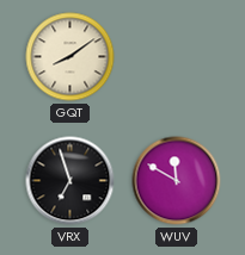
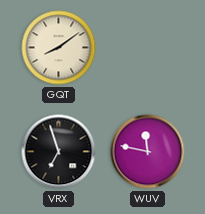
WUV: 11:50 -> 11:47
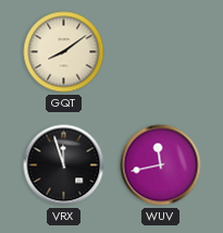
VRX: 6:57 -> 11:57
WUV: 11:47 -> 11:43
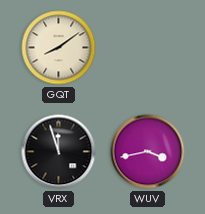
WUV: 11:43 -> 3:43
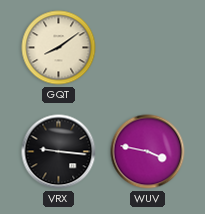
VRX: 11:57 -> 9:16
WUV: 3:43 -> 3:47
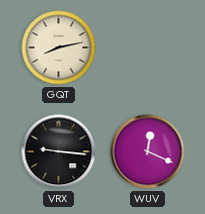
GQT: 8:09 -> 8:13
WUV: 3:47 -> 12:19
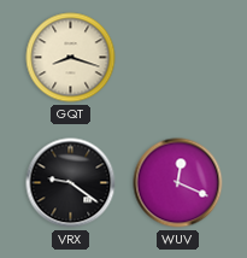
GQT: 8:13 -> 8:18
VRX: 9:16 -> 9:21
